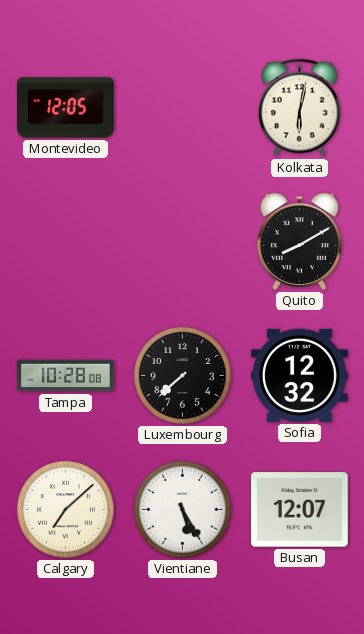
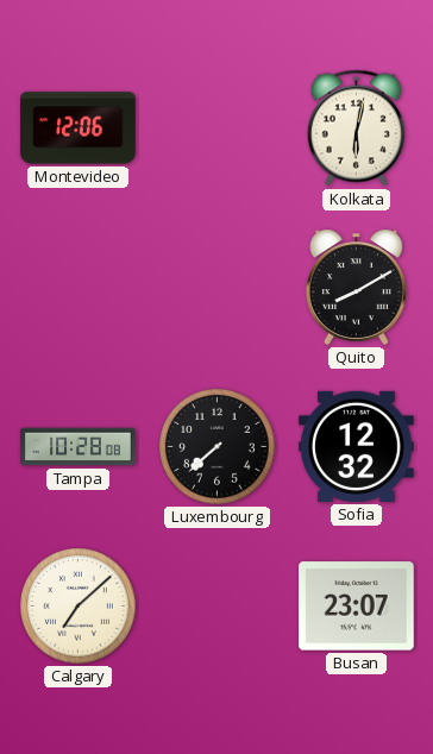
Montevideo: 12:05 -> 12:06
Vientiane: 5:25 -> none
Busan: 12:07 -> 23:07
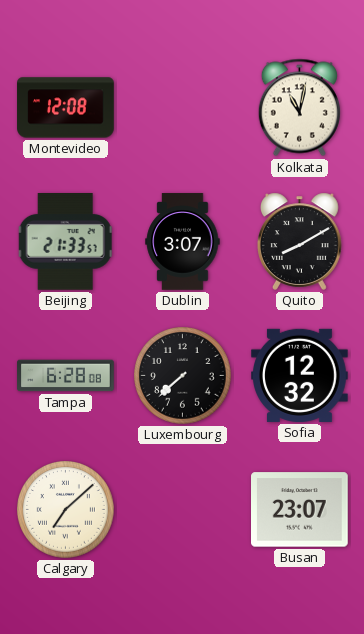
Montevideo: 12:06 -> 12:08
Kolkata: 6:02 -> 11:02
Beijing: none -> 21:33
Dublin: none -> 3:07
Tampa: 10:28 -> 6:28
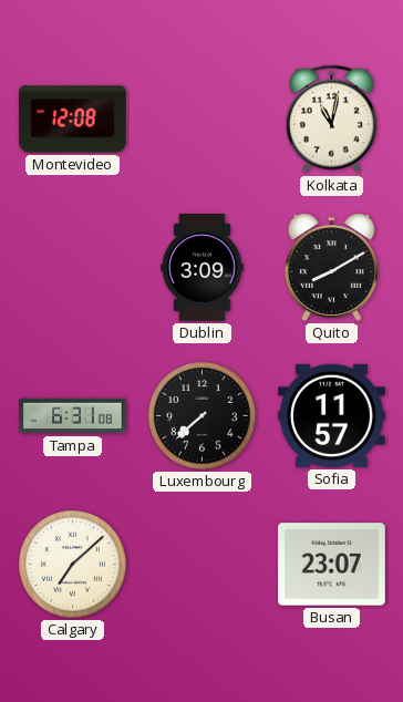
Beijing: 21:33 -> none
Dublin: 3:07 -> 3:09
Tampa: 6:28 -> 6:31
Sofia: 12:32 -> 11:57
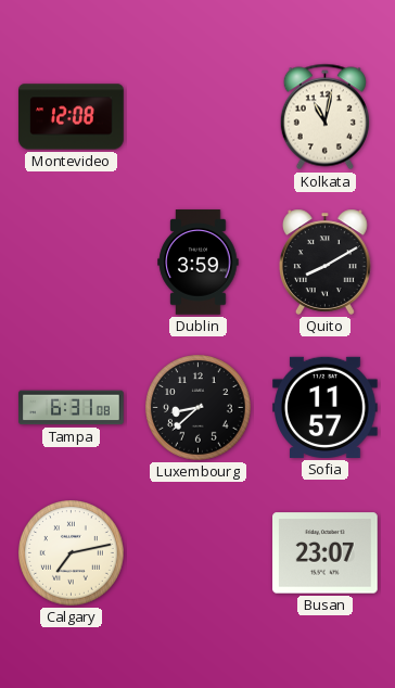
Dublin: 3:09 -> 3:59
Luxembourg: 7:38 -> 8:38
Calgary: 7:08 -> 7:13
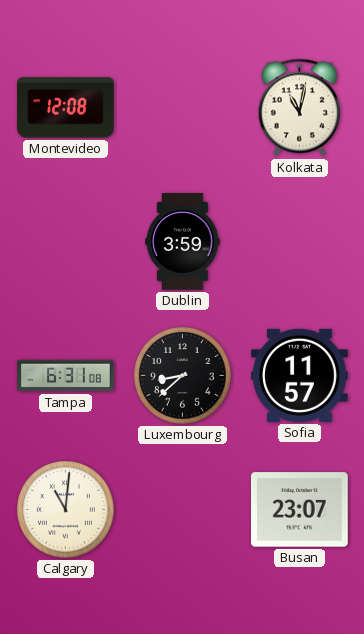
Quito: 8:10 -> none
Calgary: 7:13 -> 11:01
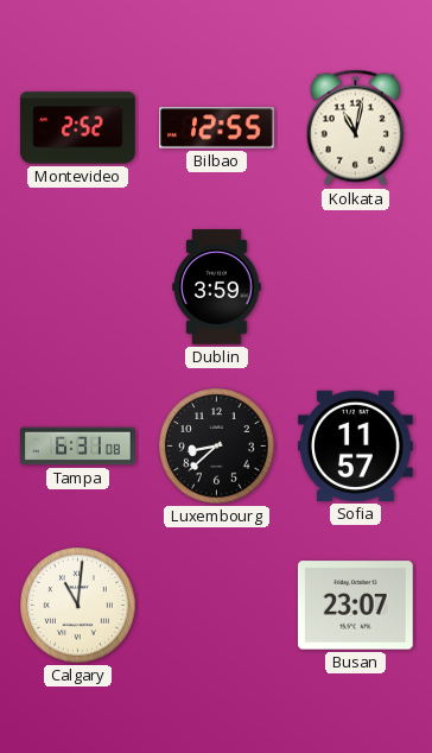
Montevideo: 12:08 -> 2:52
Bilbao: none -> 12:55
